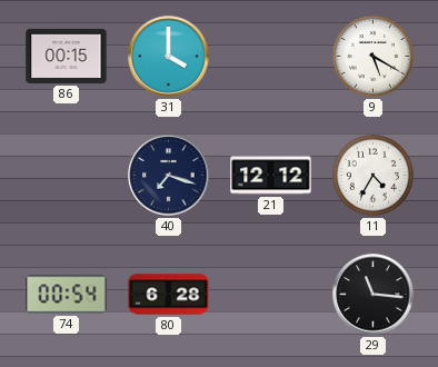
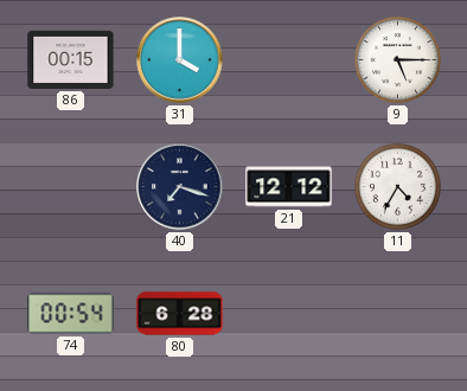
9: 5:20 -> 5:15
29: 11:16 -> none
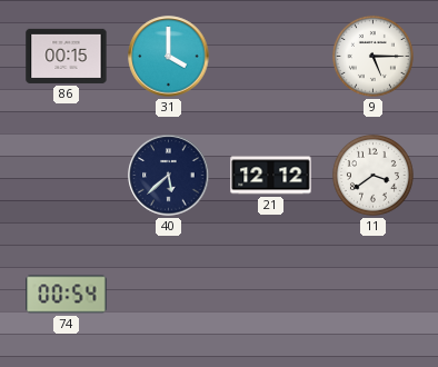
40: 7:18 -> 5:38
11: 4:35 -> 3:39
80: 6:28 -> none
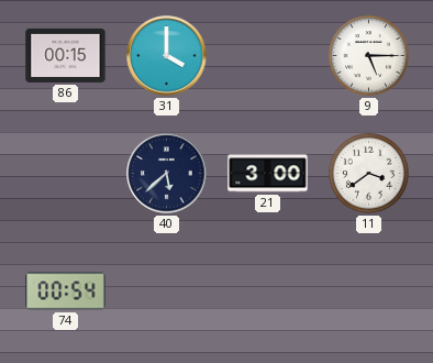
21: 12:12 -> 3:00
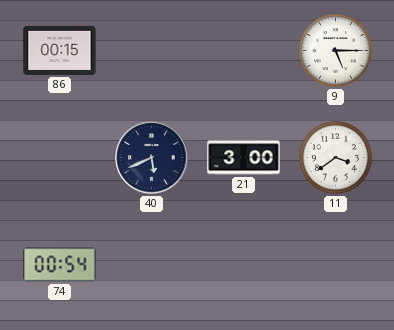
31: 4:00 -> none
40: 5:38 -> 5:41
